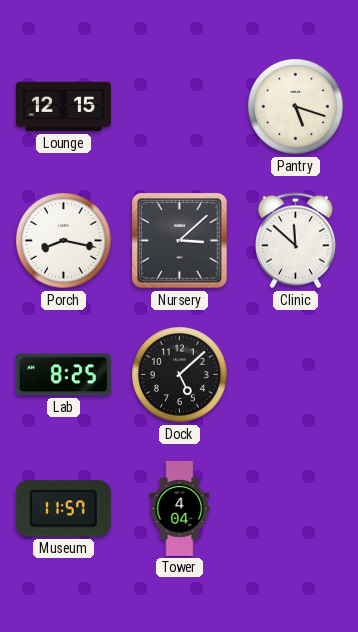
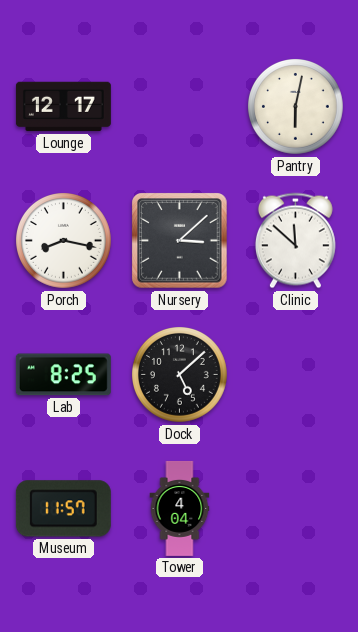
Lounge: 12:15 -> 12:17
Pantry: 5:18 -> 6:02
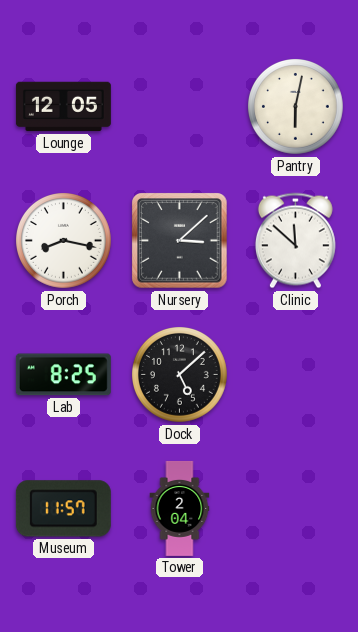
Lounge: 12:17 -> 12:05
Tower: 4:04 -> 2:04
